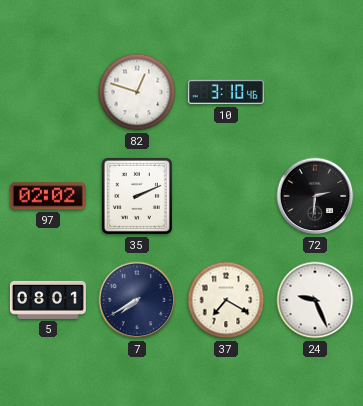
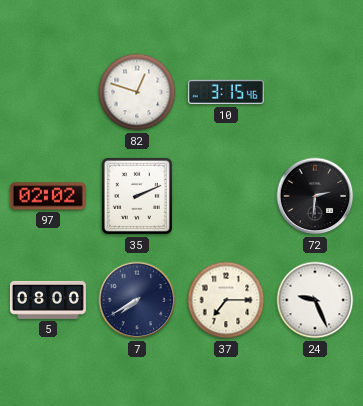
10: 3:10 -> 3:15
5: 08:01 -> 08:00
37: 7:20 -> 7:15
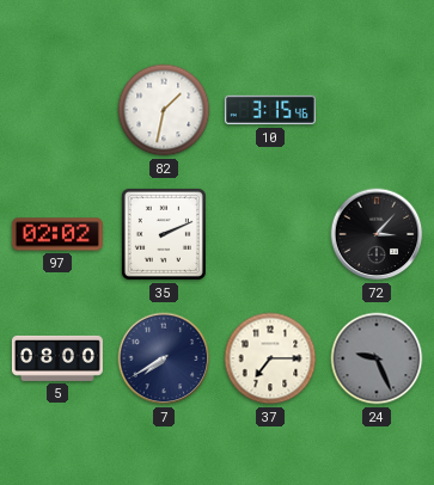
82: 12:48 -> 1:32
72: 2:31 -> 3:07
24 dial: white -> grey
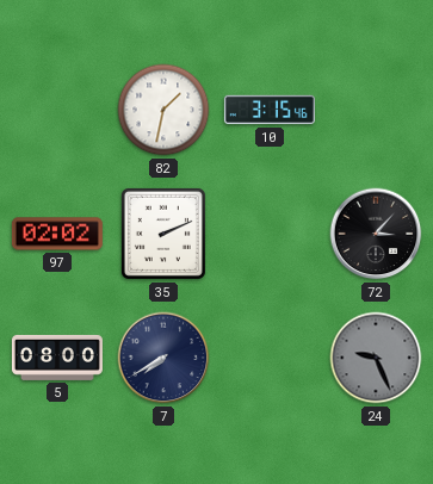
37: 7:15 -> none
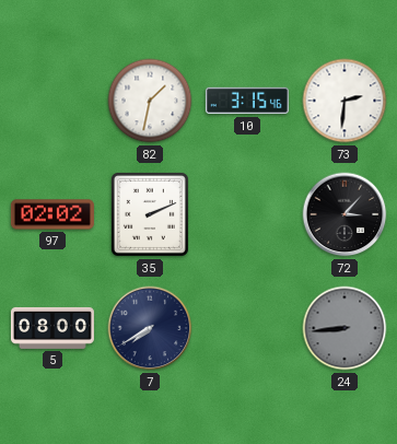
73: none -> 2:31
24: 9:26 -> 8:44
